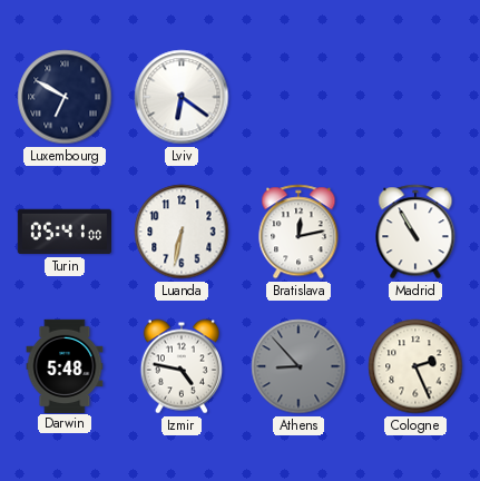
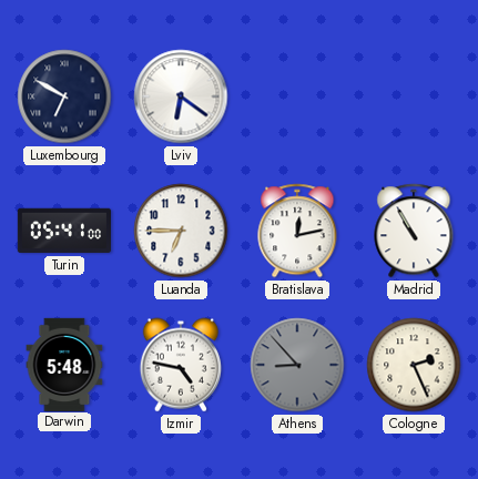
Luanda: 6:32 -> 6:45
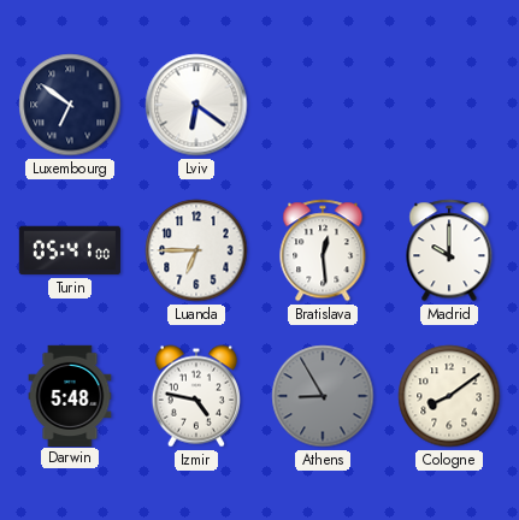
Luxembourg: 6:50 -> 6:51
Bratislava: 12:13 -> 12:29
Madrid: 10:55 -> 10:00
Athens: 8:53 -> 8:55
Cologne: 2:26 -> 8:09
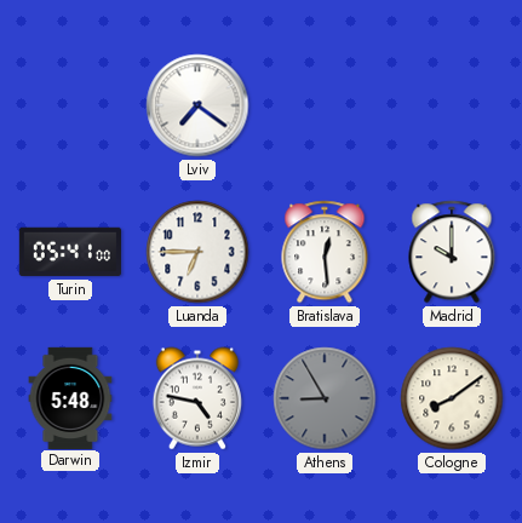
Luxembourg: 6:51 -> none
Lviv: 6:21 -> 7:21
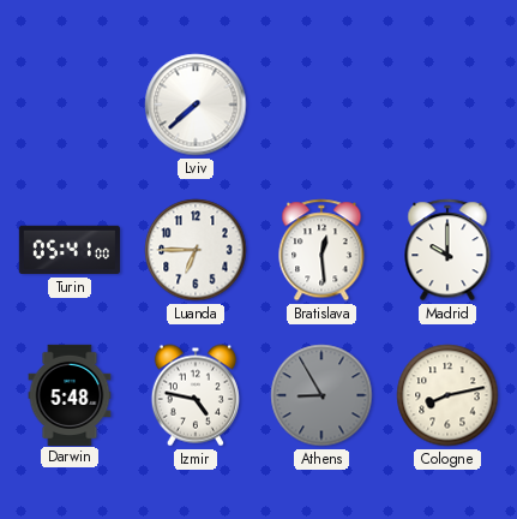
Lviv: 7:21 -> 7:38
Cologne: 8:09 -> 8:13
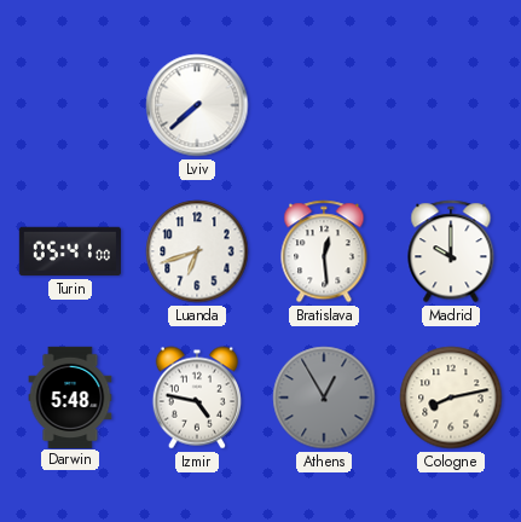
Luanda: 6:45 -> 6:42
Athens: 8:55 -> 12:55
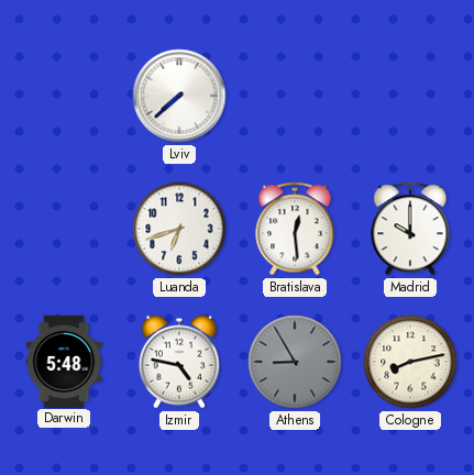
Turin: 05:41 -> none
Athens: 12:55 -> 8:55
